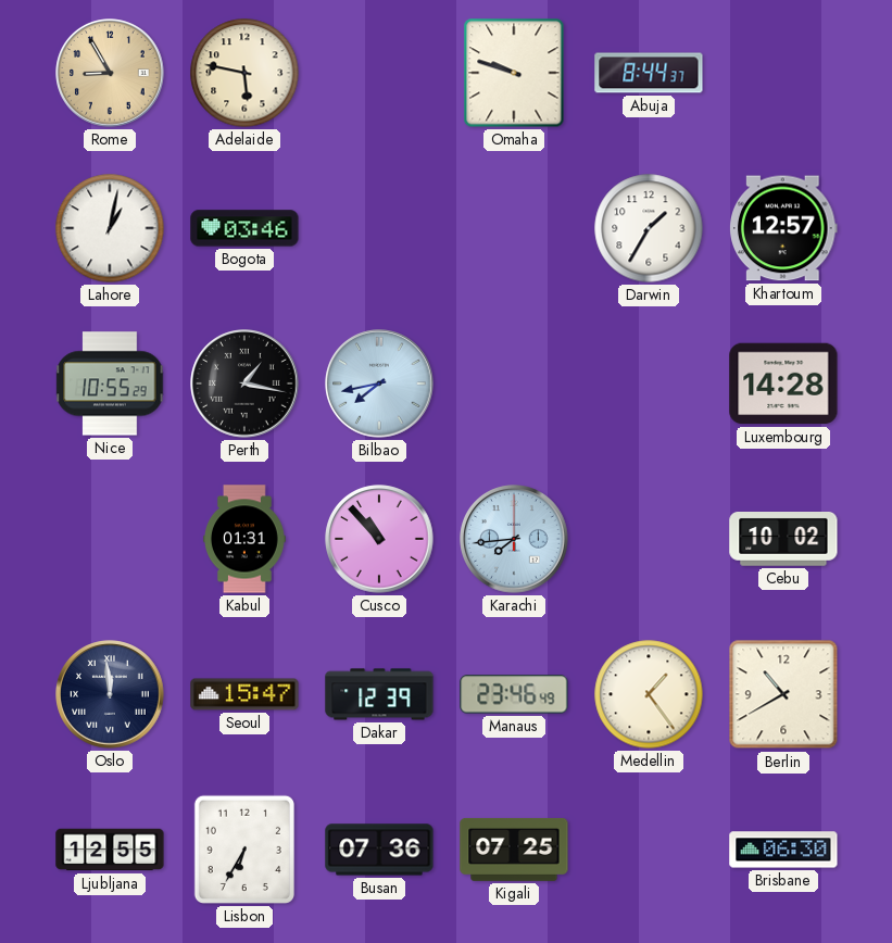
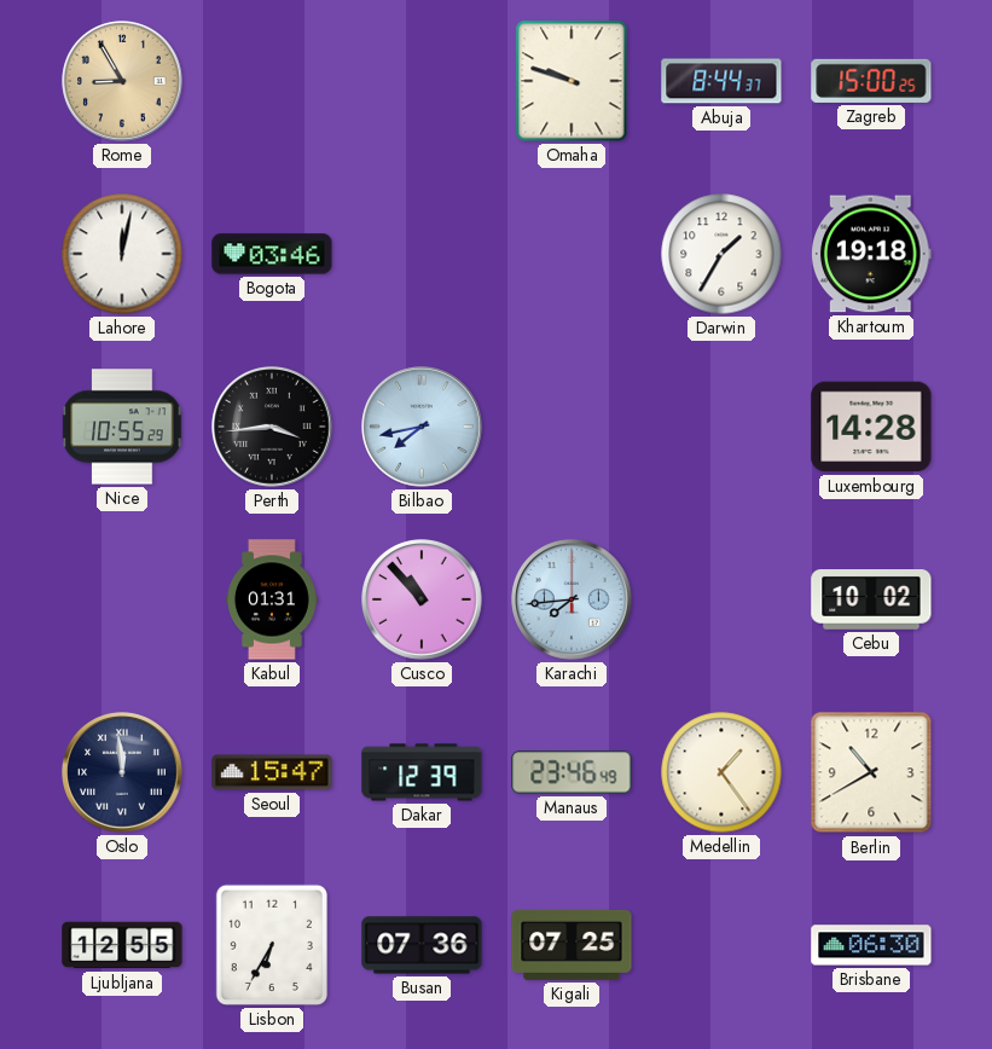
Adelaide: 5:47 -> none
Zagreb: none -> 15:00
Lahore: 1:02 -> 12:02
Khartoum: 12:57 -> 19:18
Perth: 1:17 -> 3:44
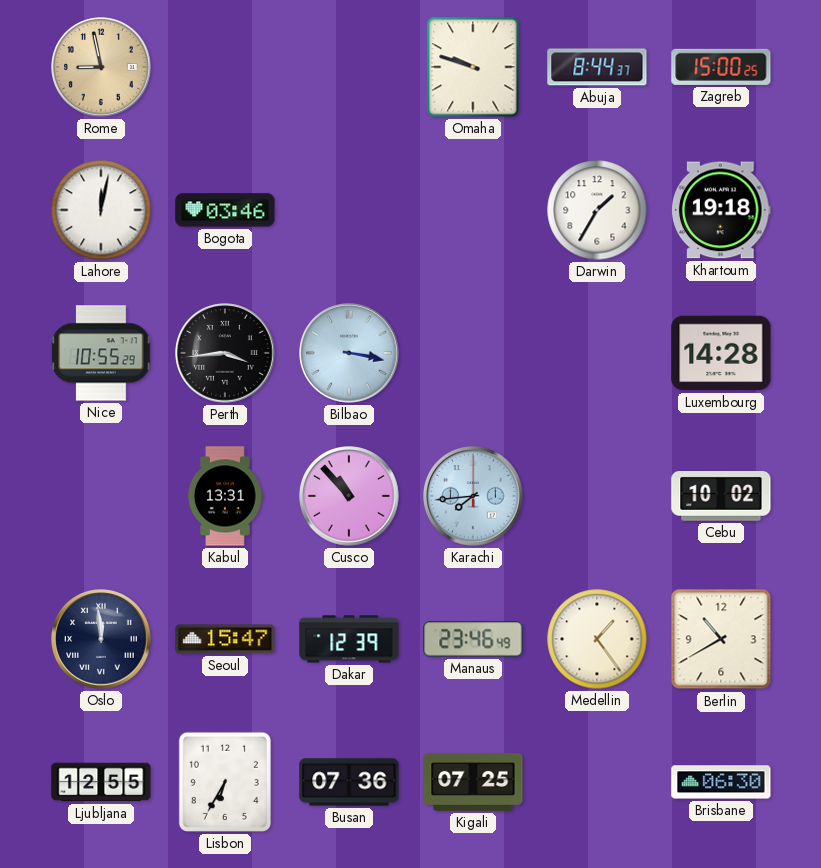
Rome: 8:55 -> 8:58
Bilbao: 7:43 -> 3:17
Kabul: 01:31 -> 13:31
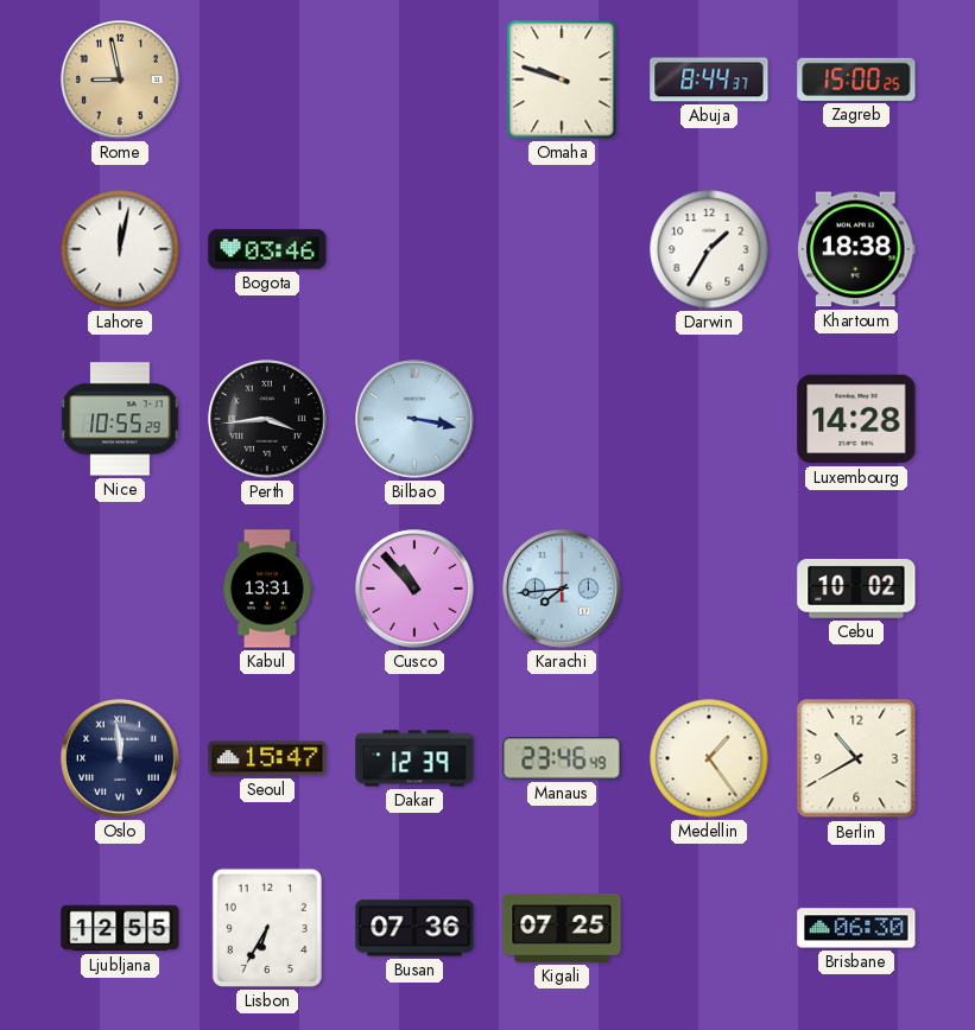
Khartoum: 19:18 -> 18:38
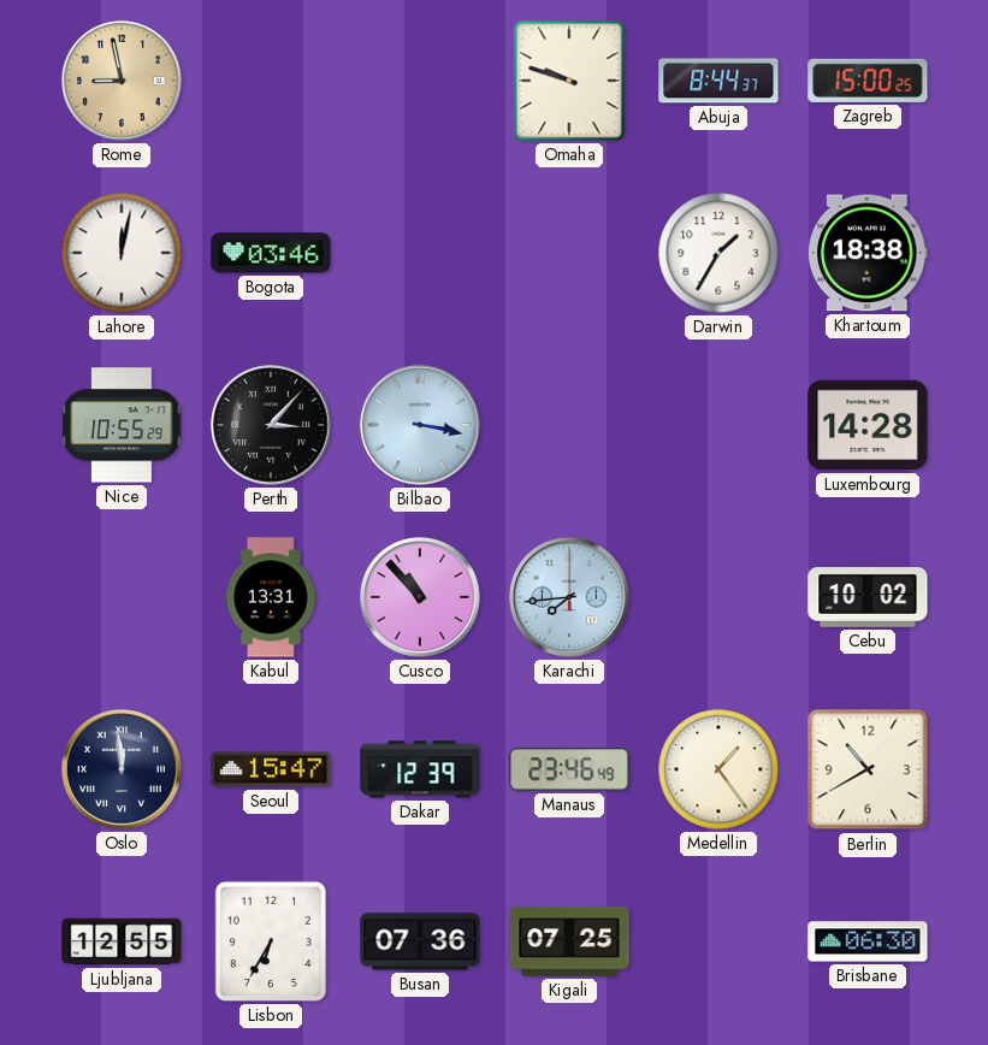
Perth: 3:44 -> 3:07
